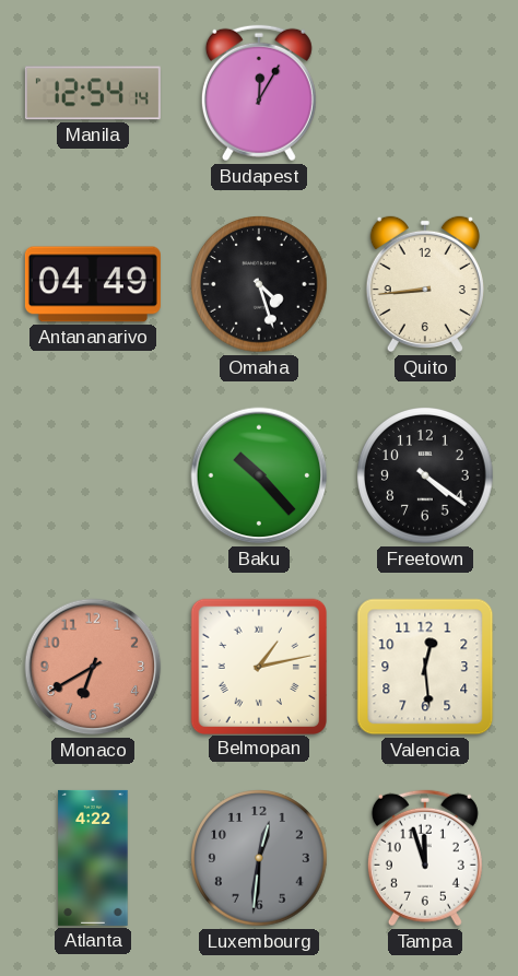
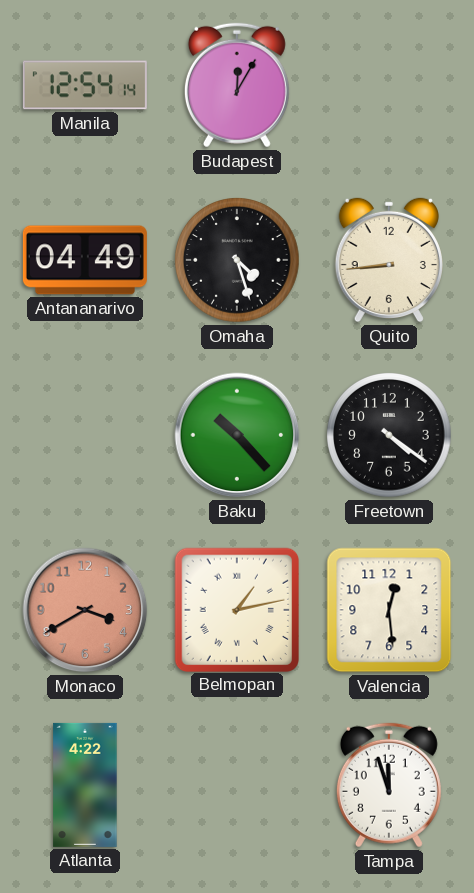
Monaco: 6:40 -> 3:40
Luxembourg: 12:31 -> none
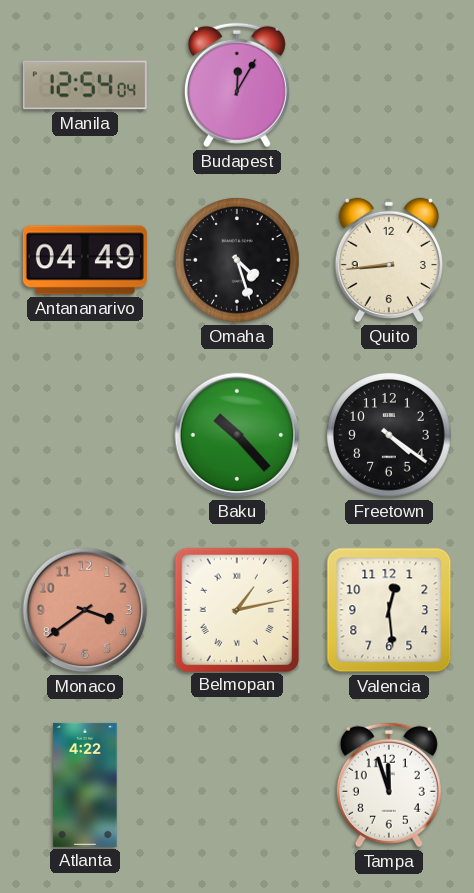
Manila: 12:54:14 -> 12:54:04
Monaco: 3:40 -> 3:39
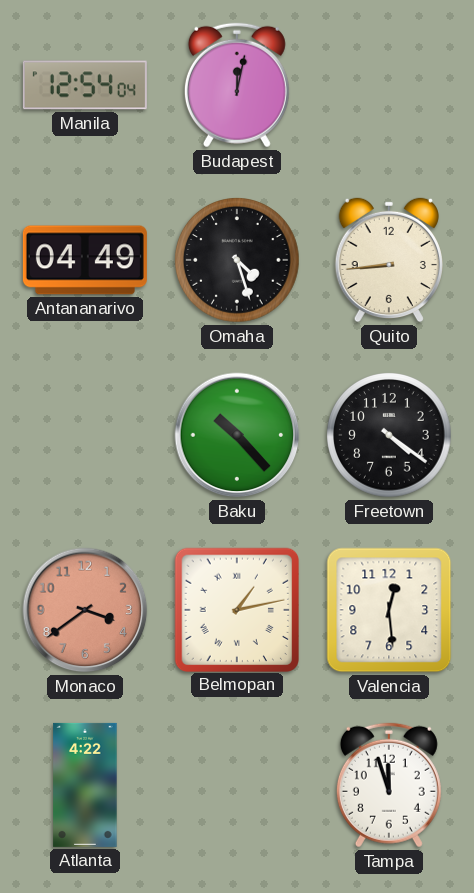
Budapest: 12:05 -> 12:02
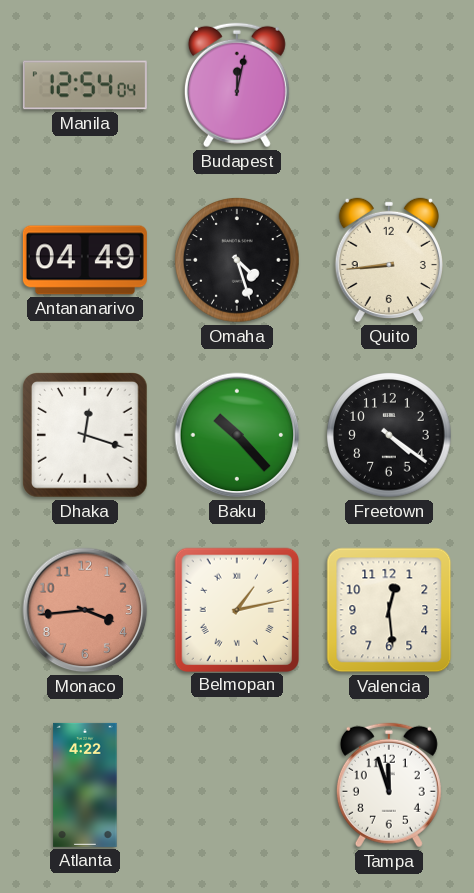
Dhaka: none -> 12:18
Monaco: 3:39 -> 3:44
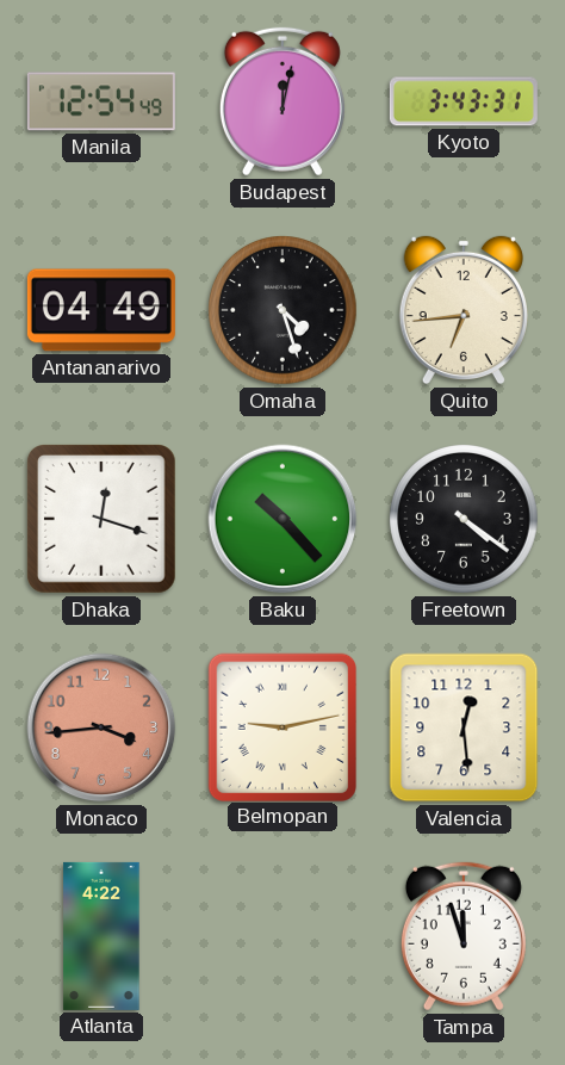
Manila: 12:54:04 -> 12:54:49
Kyoto: none -> 3:43
Quito: 8:44 -> 6:44
Belmopan: 1:13 -> 9:13
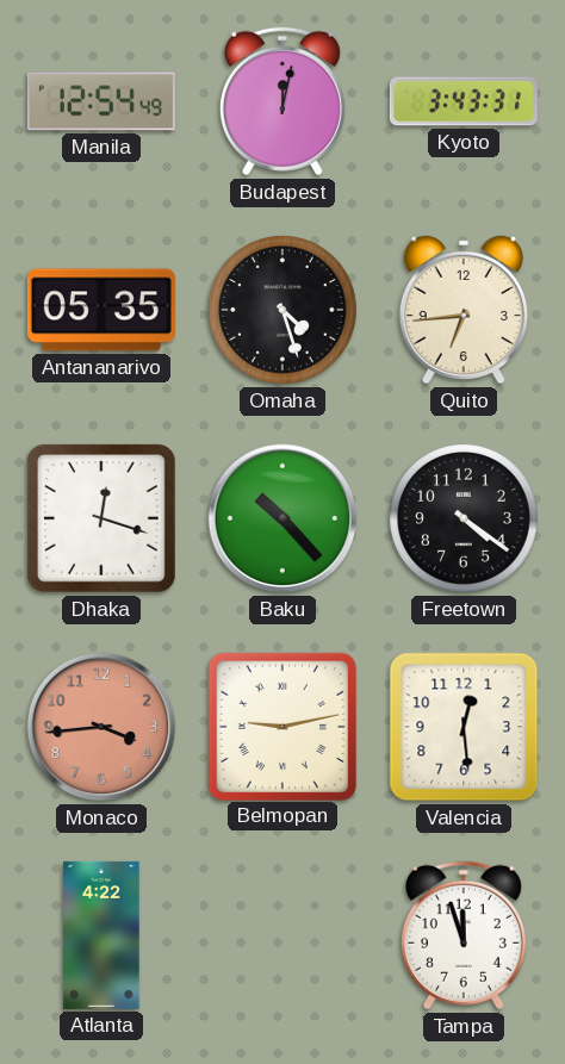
Antananarivo: 04:49 -> 05:35
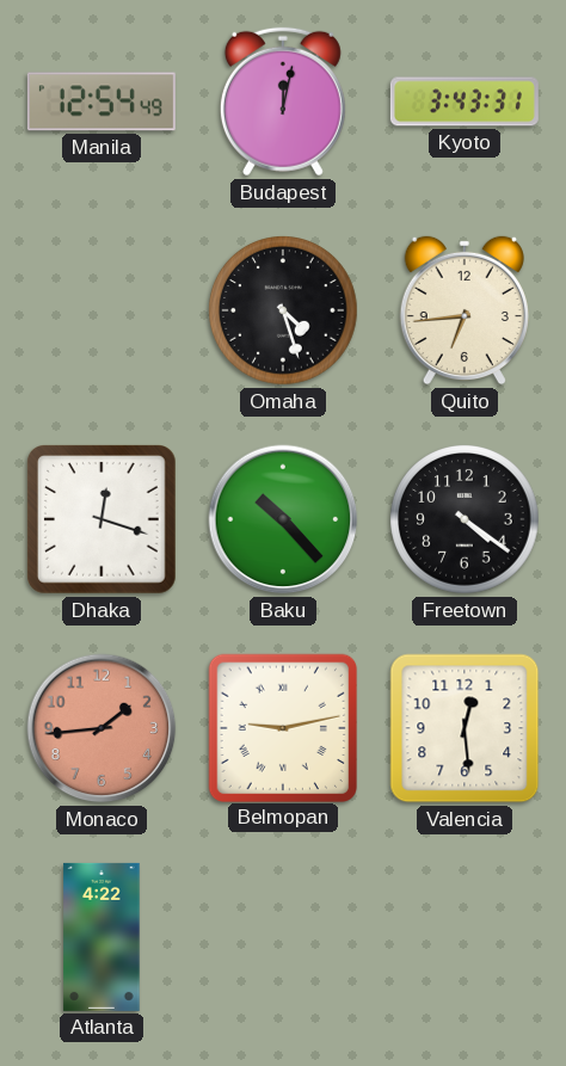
Antananarivo: 05:35 -> none
Monaco: 3:44 -> 1:44
Tampa: 11:57 -> none
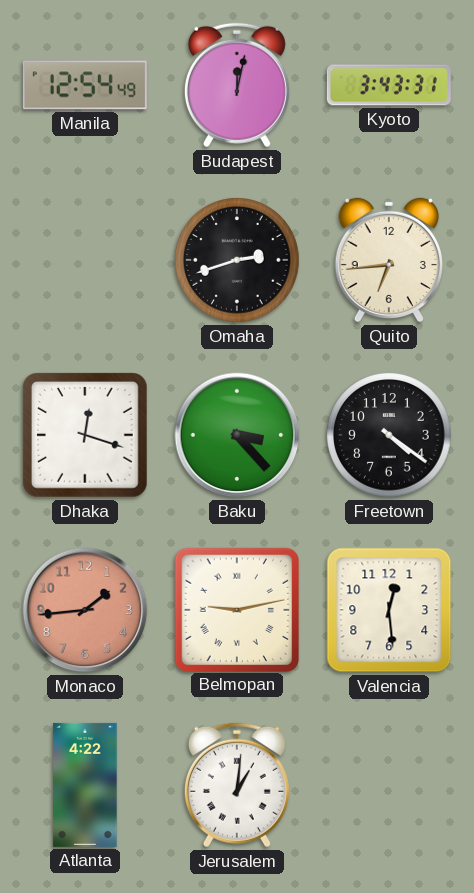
Omaha: 4:27 -> 2:42
Baku: 10:23 -> 3:23
Jerusalem: none -> 1:01
